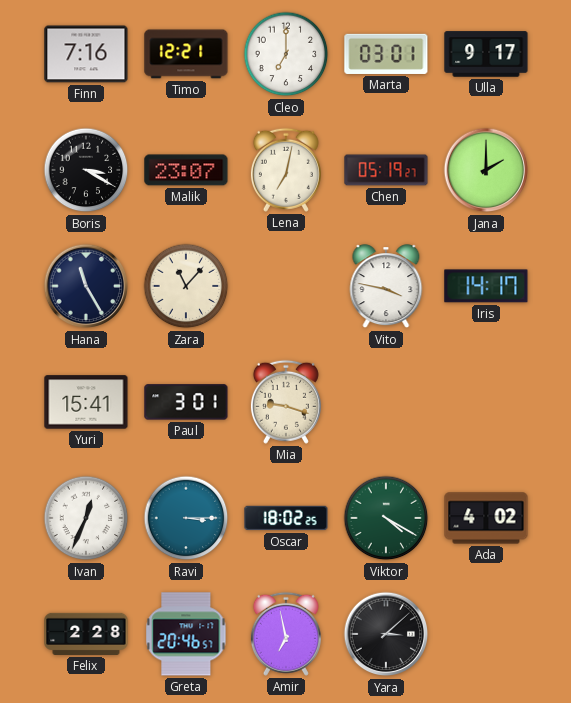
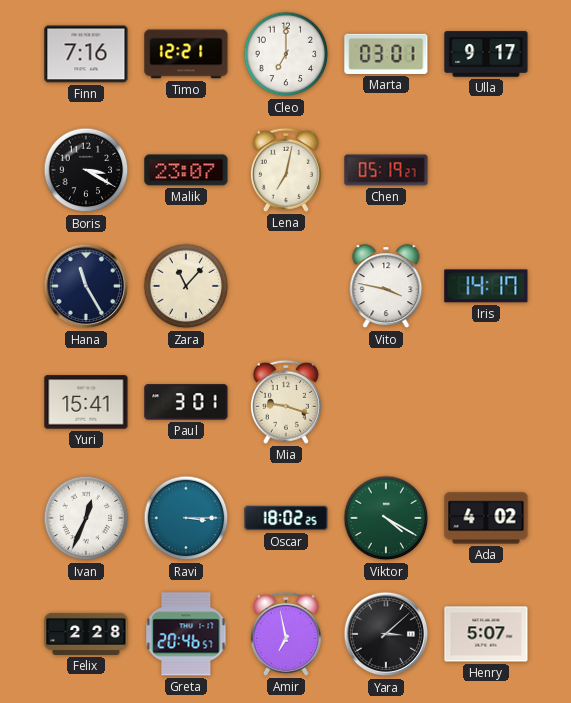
Jana: 2:00 -> none
Henry: none -> 5:07
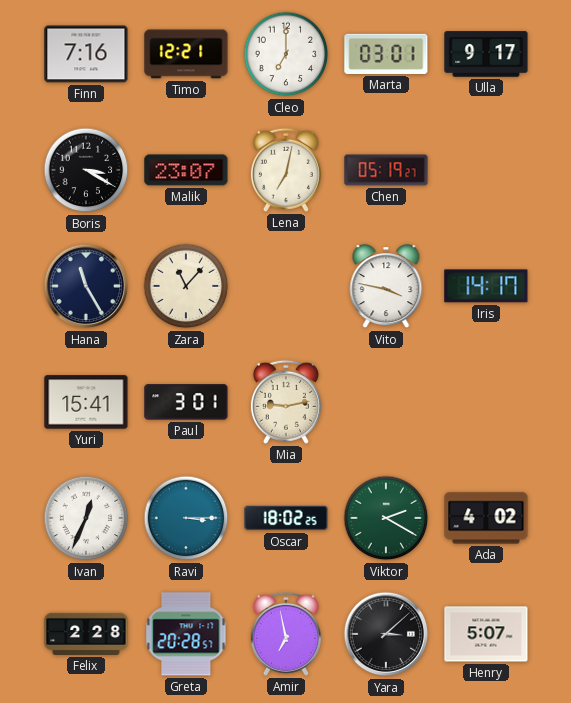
Mia: 9:18 -> 9:13
Viktor: 4:20 -> 2:20
Greta: 20:46 -> 20:28
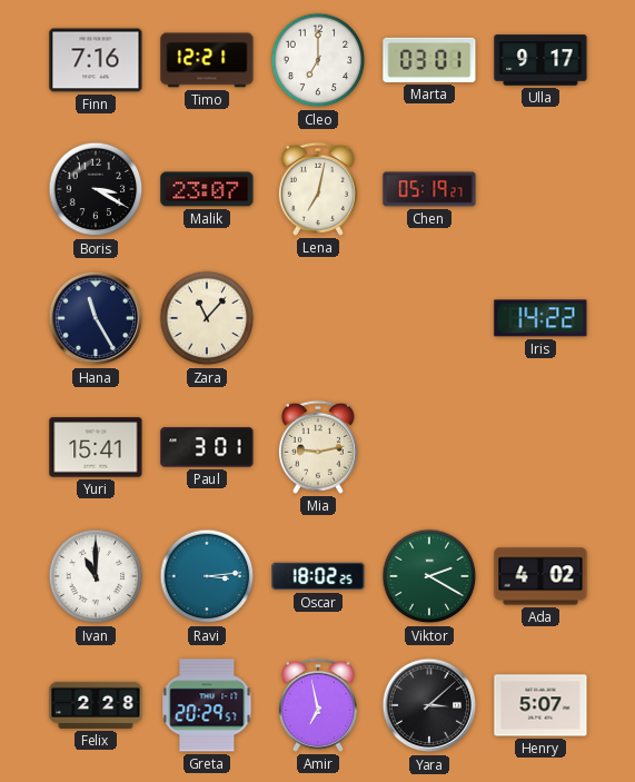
Vito: 3:47 -> none
Iris: 14:17 -> 14:22
Ivan: 12:34 -> 11:00
Ravi: 3:15 -> 3:14
Greta: 20:28 -> 20:29
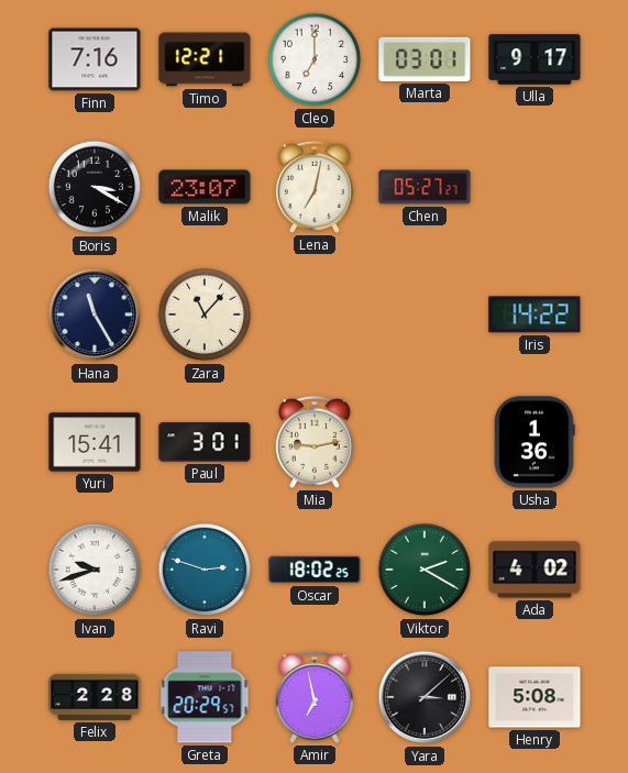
Chen: 05:19 -> 05:27
Usha: none -> 1:36
Ivan: 11:00 -> 9:42
Ravi: 3:14 -> 2:48
Henry: 5:07 -> 5:08
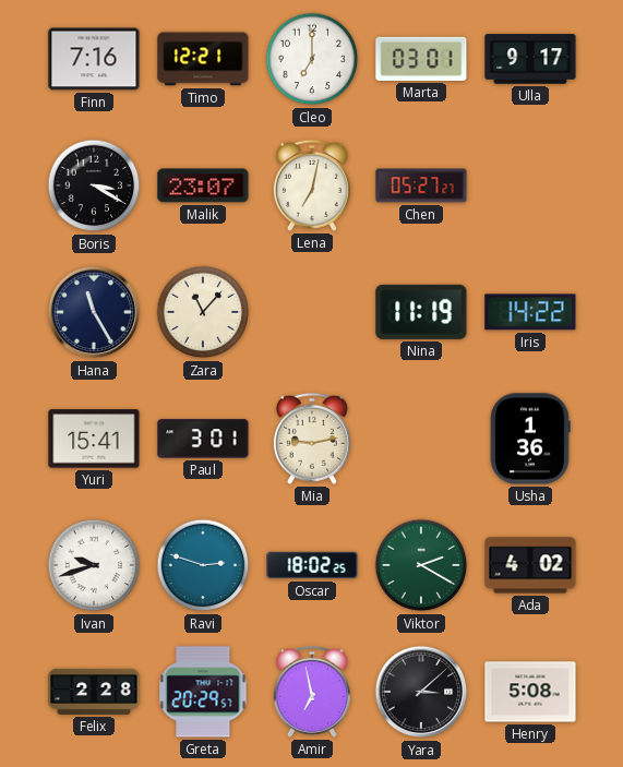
Nina: none -> 11:19
